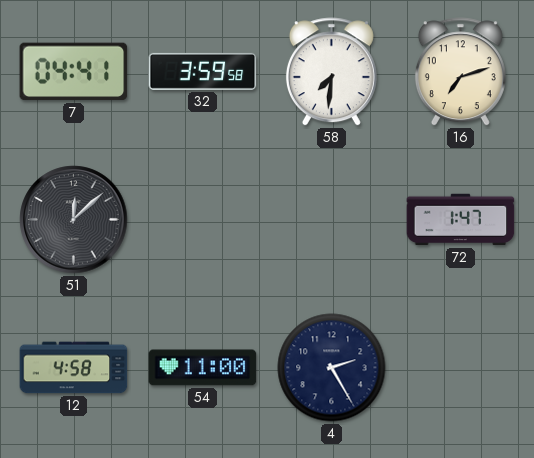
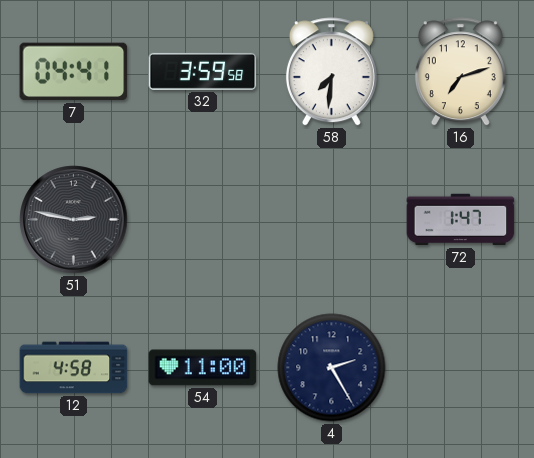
51: 12:08 -> 2:47
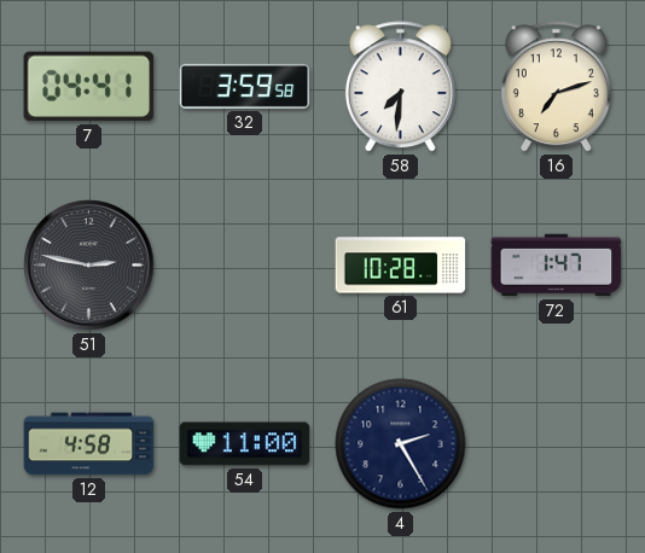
61: none -> 10:28
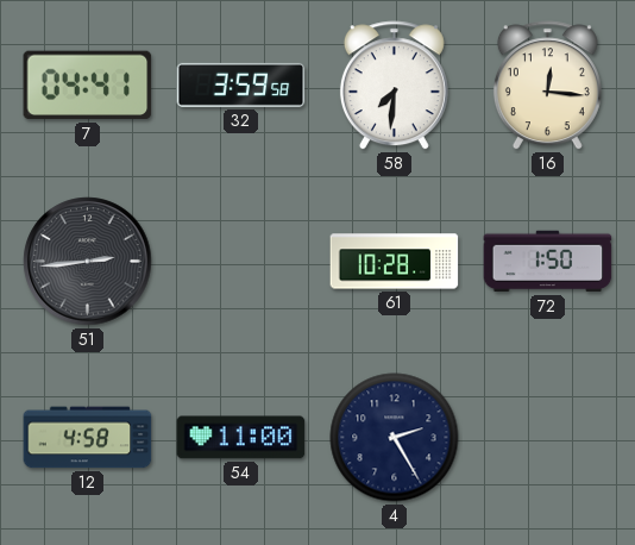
16: 7:12 -> 12:16
51: 2:47 -> 2:44
72: 1:47 -> 1:50
